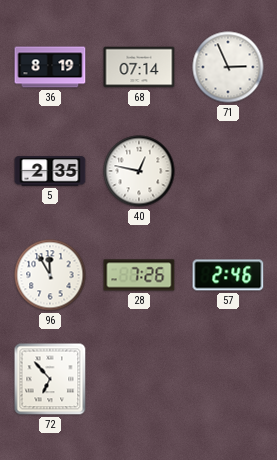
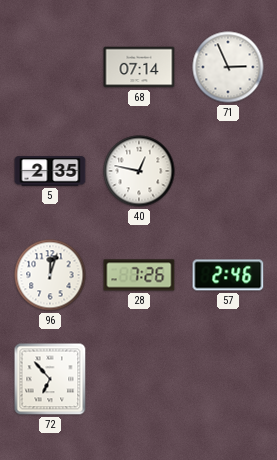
36: 8:19 -> none
96: 11:55 -> 12:03
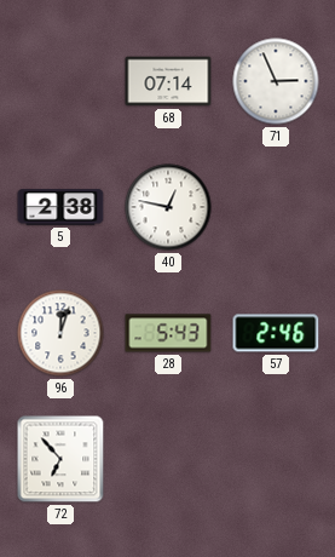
5: 2:35 -> 2:38
28: 7:26 -> 5:43
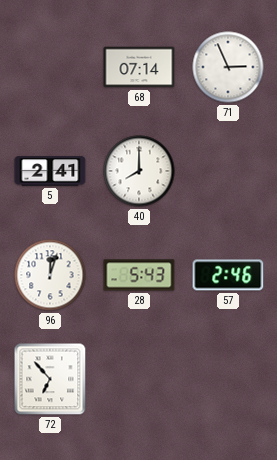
5: 2:38 -> 2:41
40: 12:47 -> 8:00
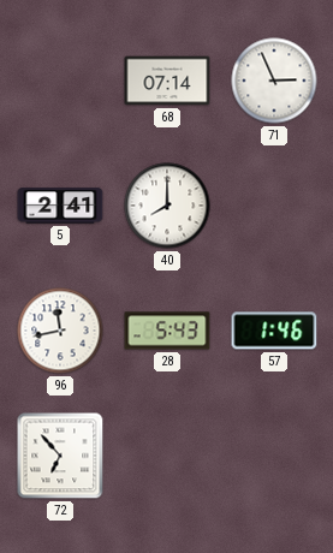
96: 12:03 -> 11:43
57: 2:46 -> 1:46
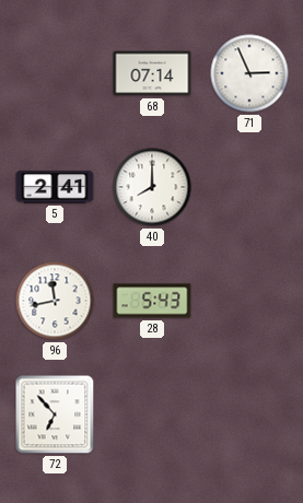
57: 1:46 -> none
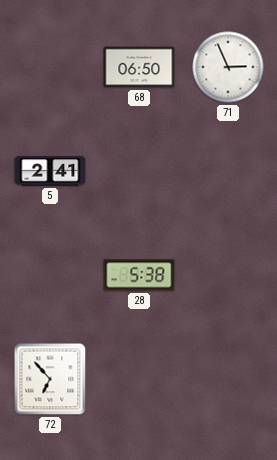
68: 07:14 -> 06:50
40: 8:00 -> none
96: 11:43 -> none
28: 5:43 -> 5:38
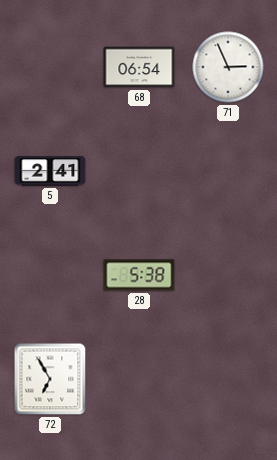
68: 06:50 -> 06:54
72: 6:53 -> 6:55
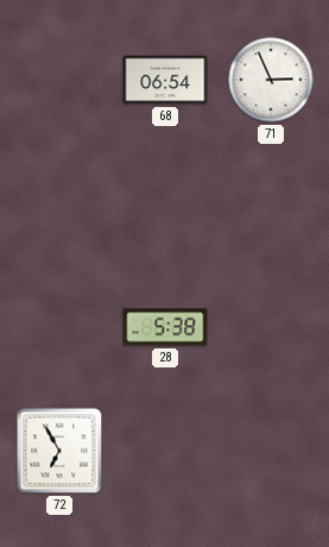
5: 2:41 -> none
